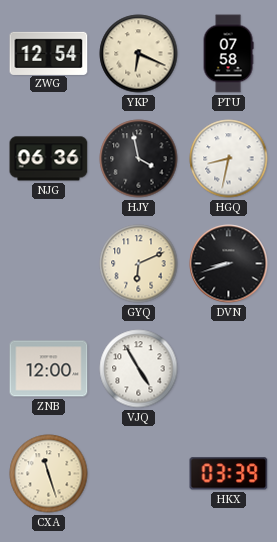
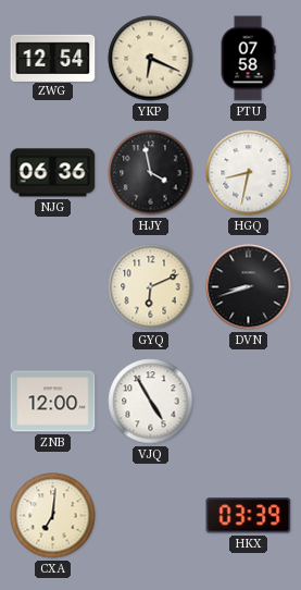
CXA: 11:27 -> 7:01
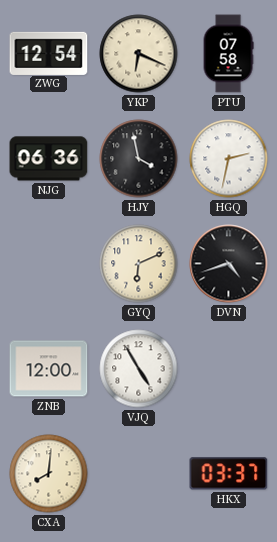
HGQ: 8:32 -> 2:32
DVN: 8:42 -> 4:42
CXA: 7:01 -> 8:01
HKX: 03:39 -> 03:37
